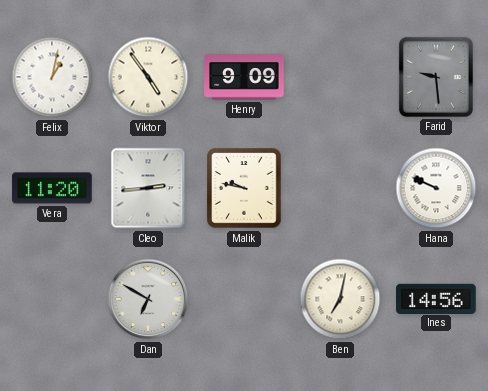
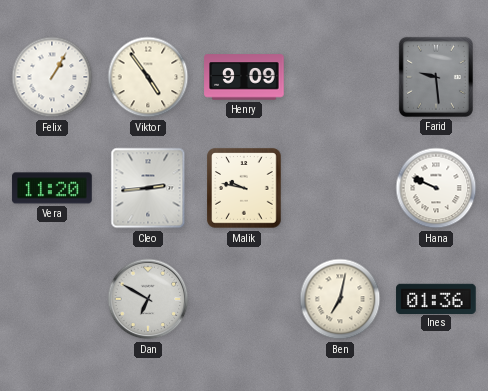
Felix: 1:02 -> 1:05
Ines: 14:56 -> 01:36
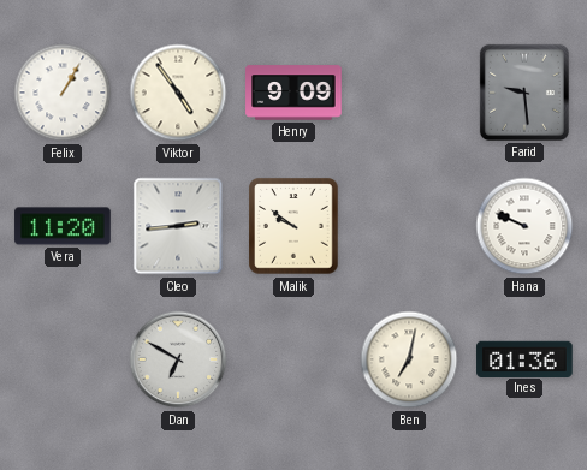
Malik: 9:47 -> 9:51
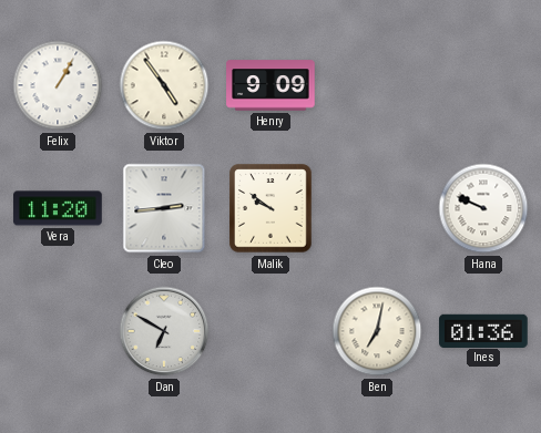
Farid: 9:29 -> none
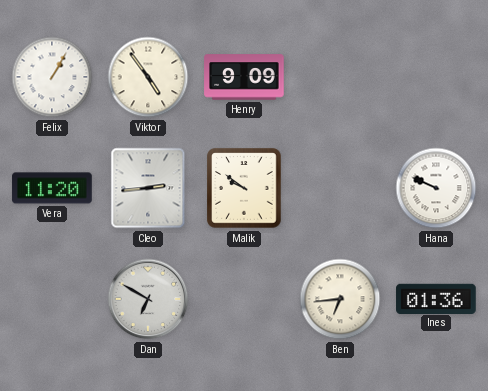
Ben: 7:02 -> 6:44
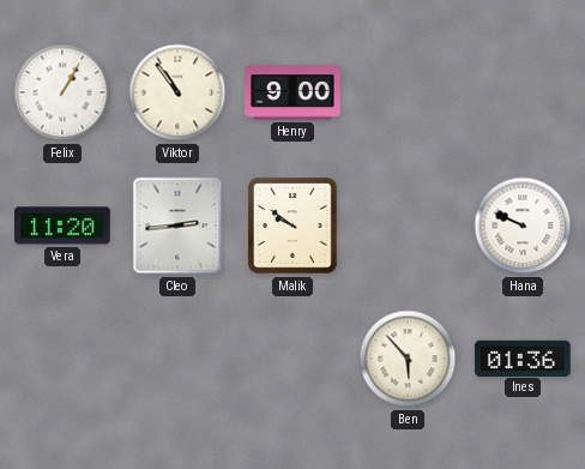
Viktor: 4:54 -> 10:54
Henry: 9:09 -> 9:00
Dan: 6:50 -> none
Ben: 6:44 -> 5:53
